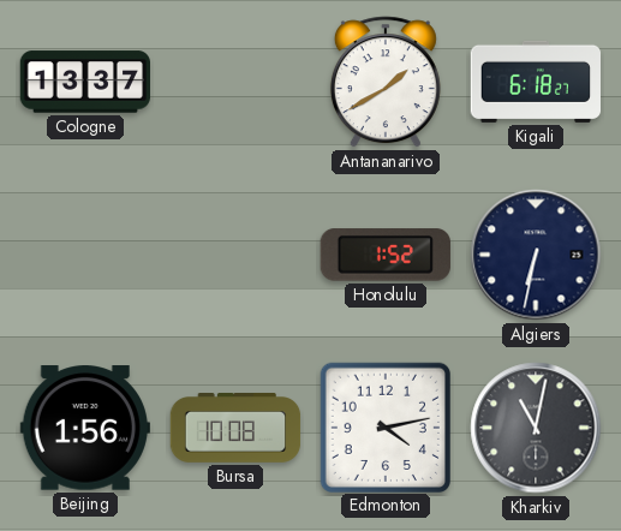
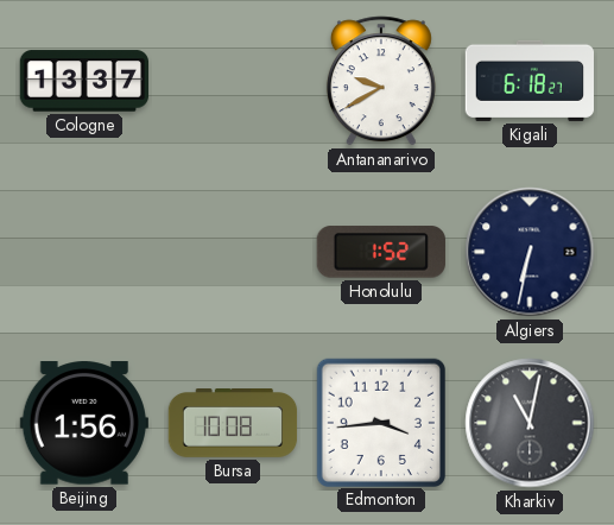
Antananarivo: 1:40 -> 9:40
Edmonton: 4:13 -> 3:44
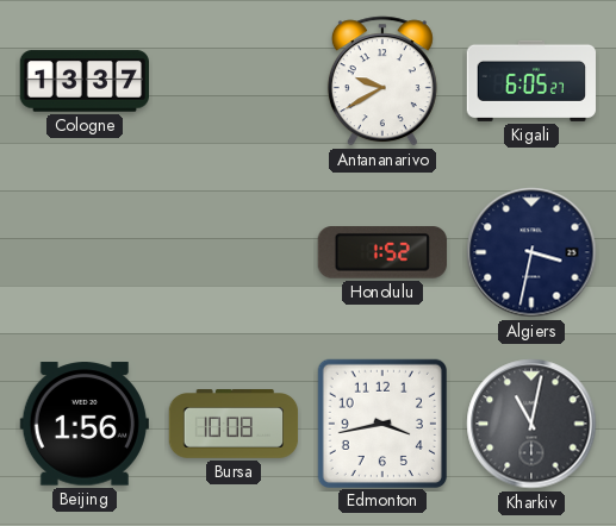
Kigali: 6:18 -> 6:05
Algiers: 6:32 -> 3:32
Edmonton: 3:44 -> 3:43
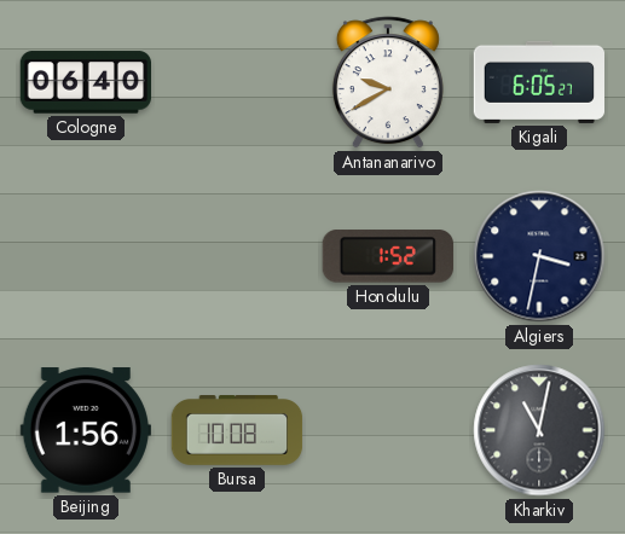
Cologne: 13:37 -> 06:40
Edmonton: 3:43 -> none
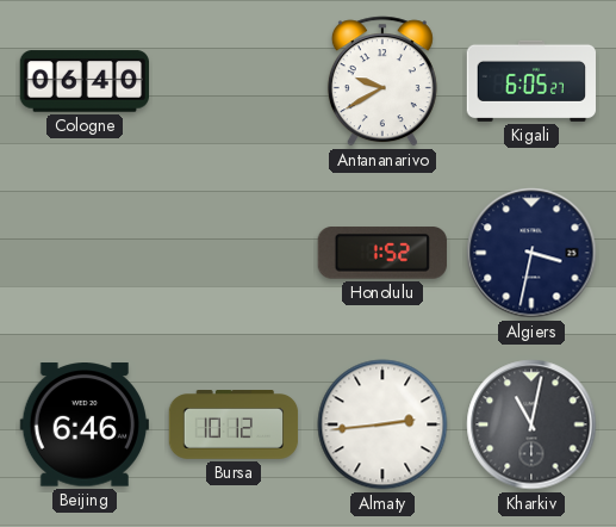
Beijing: 1:56 -> 6:46
Bursa: 10:08 -> 10:12
Almaty: none -> 2:44
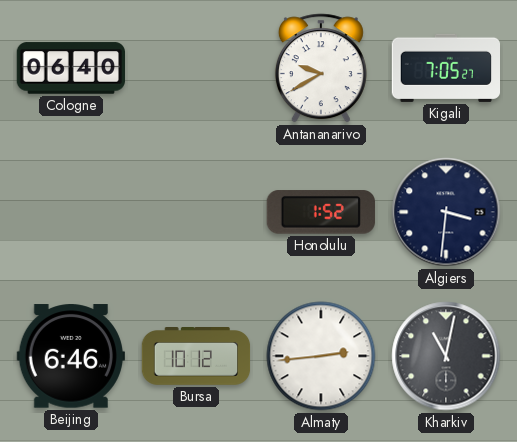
Kigali: 6:05 -> 7:05
Algiers: 3:32 -> 3:31
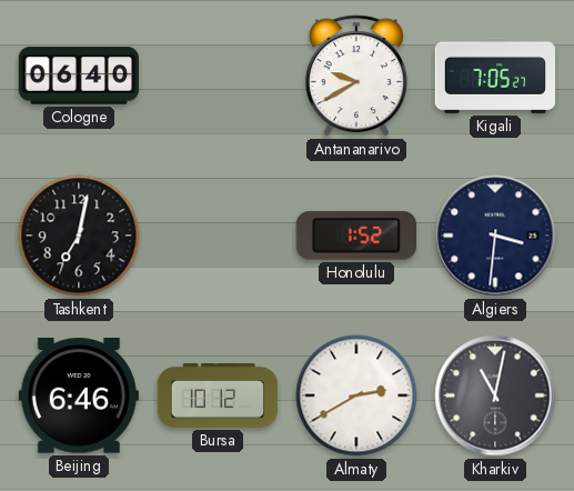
Tashkent: none -> 7:02
Almaty: 2:44 -> 2:40
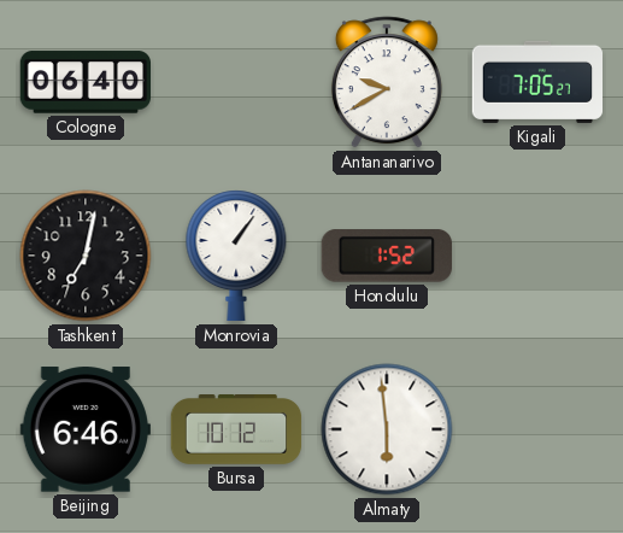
Monrovia: none -> 1:06
Algiers: 3:31 -> none
Almaty: 2:40 -> 5:59
Kharkiv: 11:02 -> none
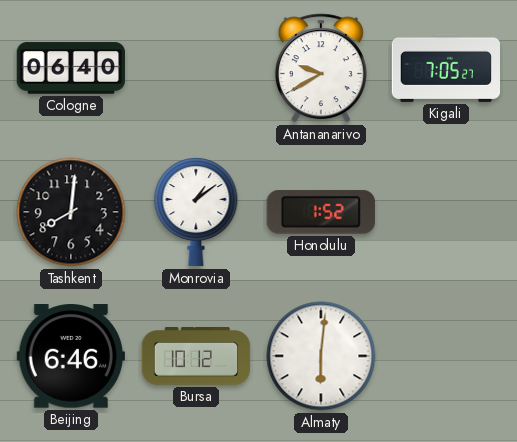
Tashkent: 7:02 -> 8:01
Monrovia: 1:06 -> 1:09
Almaty: 5:59 -> 6:01
